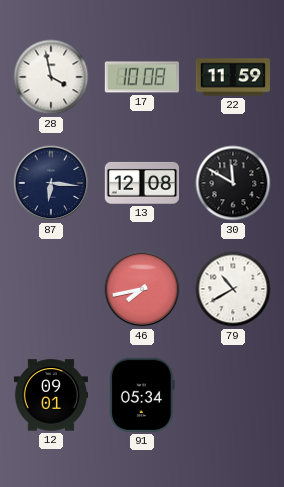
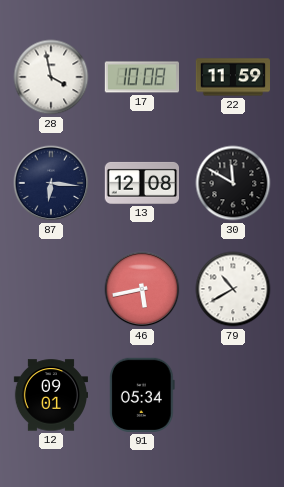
46: 7:43 -> 5:43
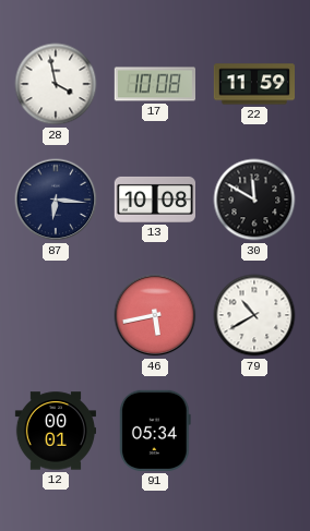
13: 12:08 -> 10:08
12: 09:01 -> 00:01
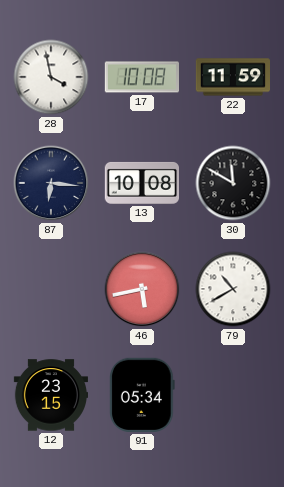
12: 00:01 -> 23:15
